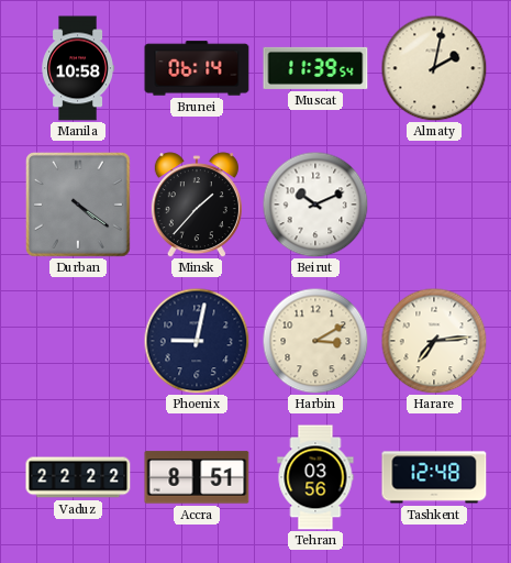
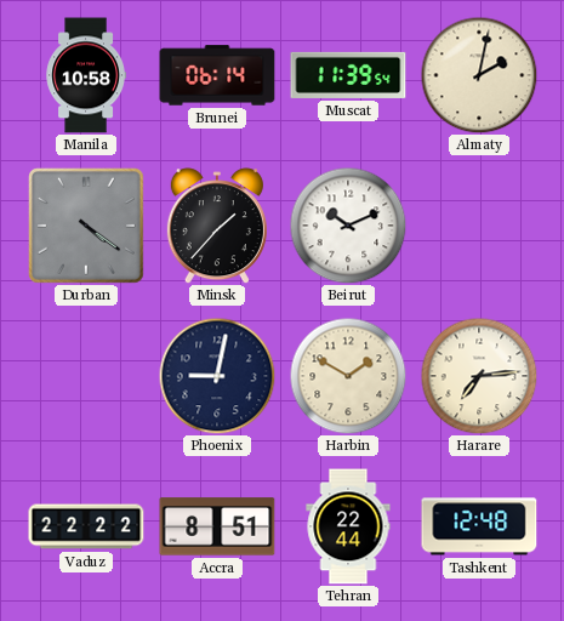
Harbin: 3:10 -> 1:50
Tehran: 03:56 -> 22:44
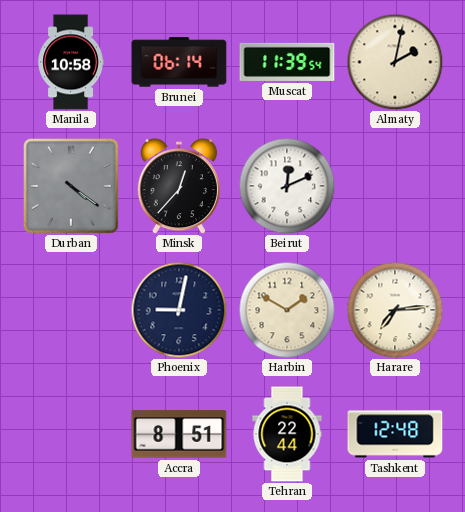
Minsk: 1:37 -> 12:37
Beirut: 10:11 -> 12:11
Vaduz: 22:22 -> none
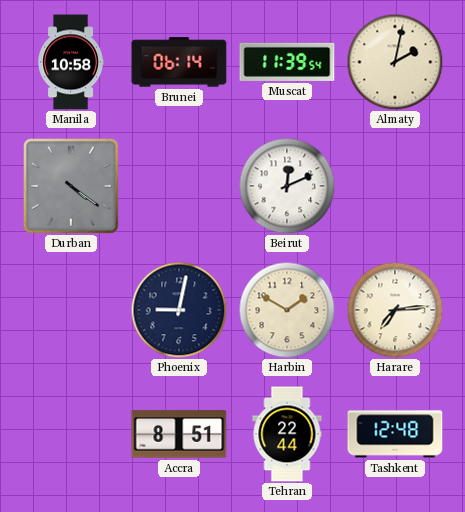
Minsk: 12:37 -> none
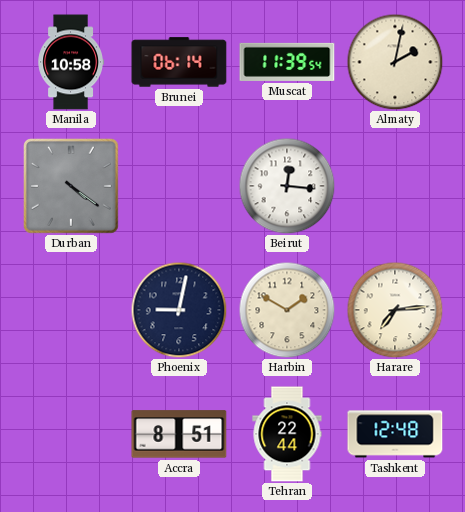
Beirut: 12:11 -> 12:16
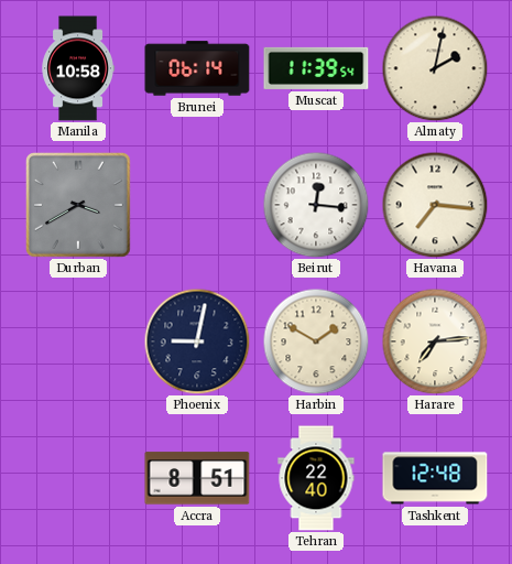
Durban: 4:21 -> 3:40
Havana: none -> 7:16
Tehran: 22:44 -> 22:40
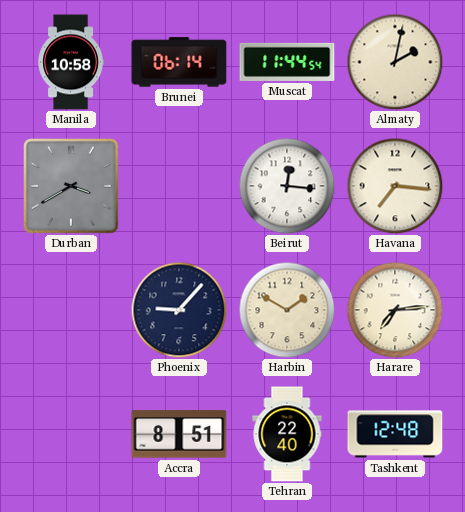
Muscat: 11:39 -> 11:44
Phoenix: 9:02 -> 9:07
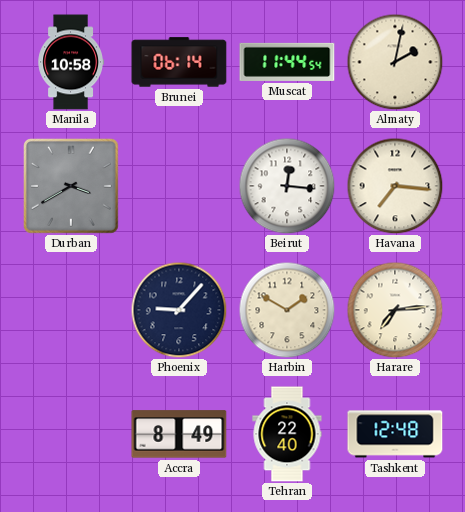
Accra: 8:51 -> 8:49
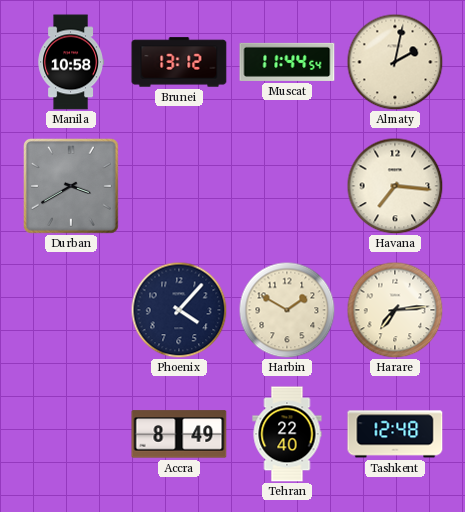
Brunei: 06:14 -> 13:12
Beirut: 12:16 -> none
Phoenix: 9:07 -> 4:07
